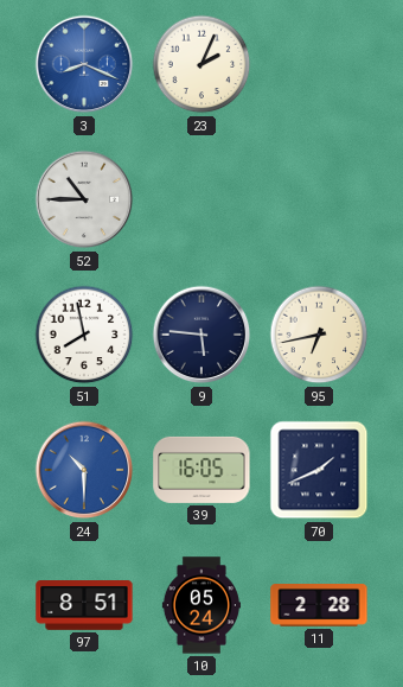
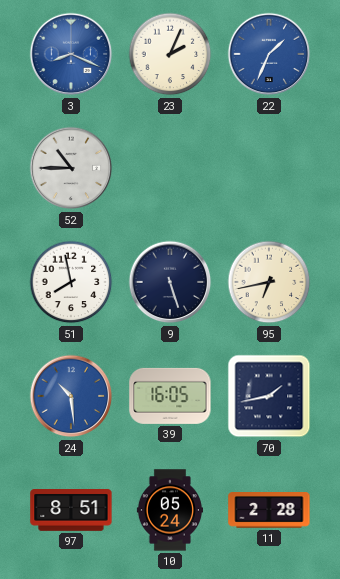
22: none -> 1:34
9: 5:46 -> 5:27
24: 10:30 -> 10:29
70: 1:41 -> 1:43
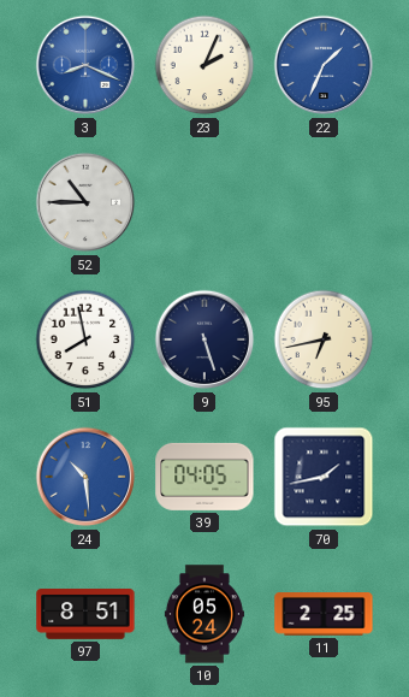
39: 16:05 -> 04:05
11: 2:28 -> 2:25
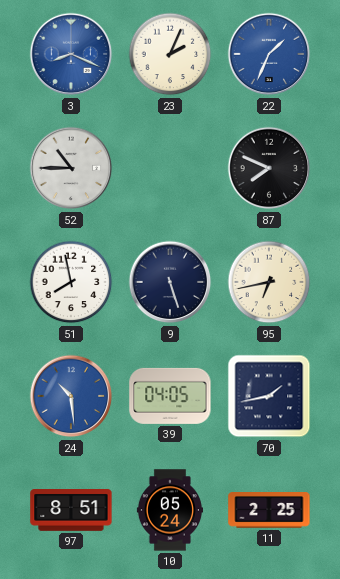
87: none -> 7:49
